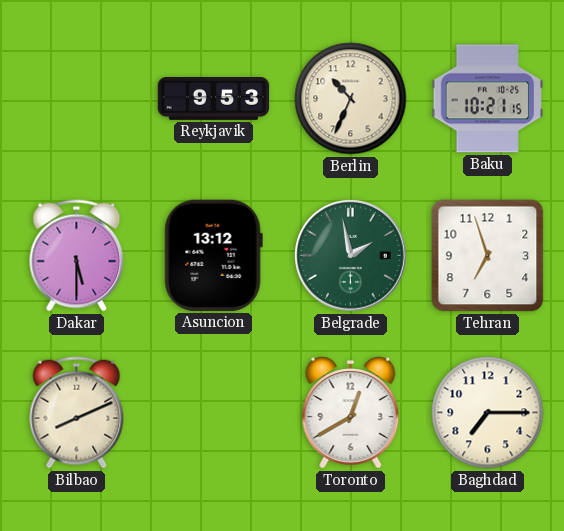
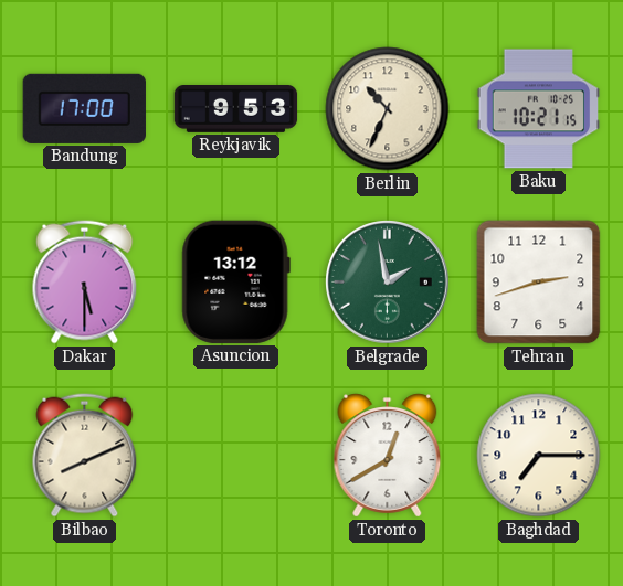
Bandung: none -> 17:00
Tehran: 6:57 -> 2:42
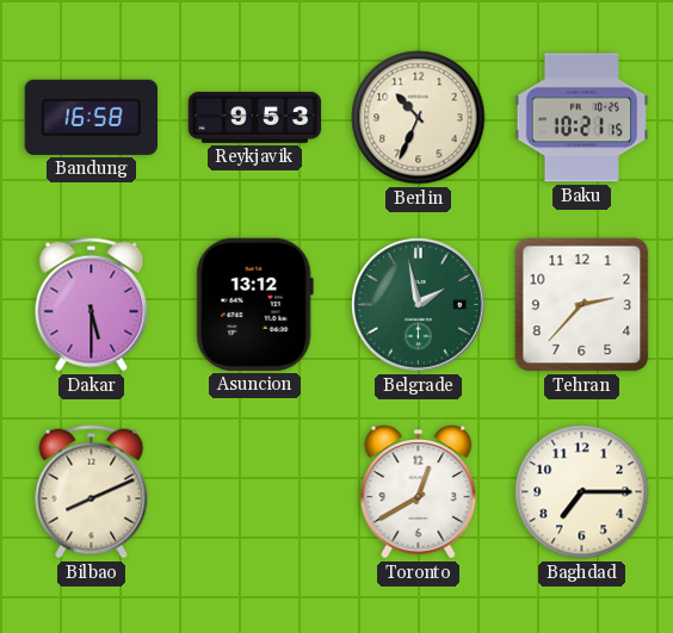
Bandung: 17:00 -> 16:58
Tehran: 2:42 -> 2:37
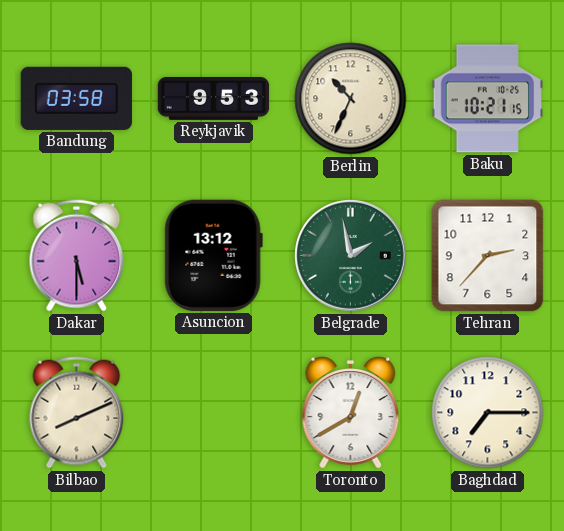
Bandung: 16:58 -> 03:58
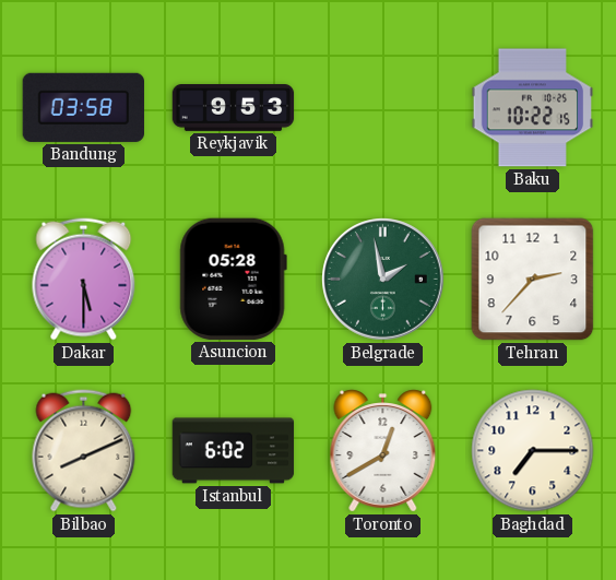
Berlin: 10:34 -> none
Baku: 10:21 -> 10:22
Asuncion: 13:12 -> 05:28
Istanbul: none -> 6:02
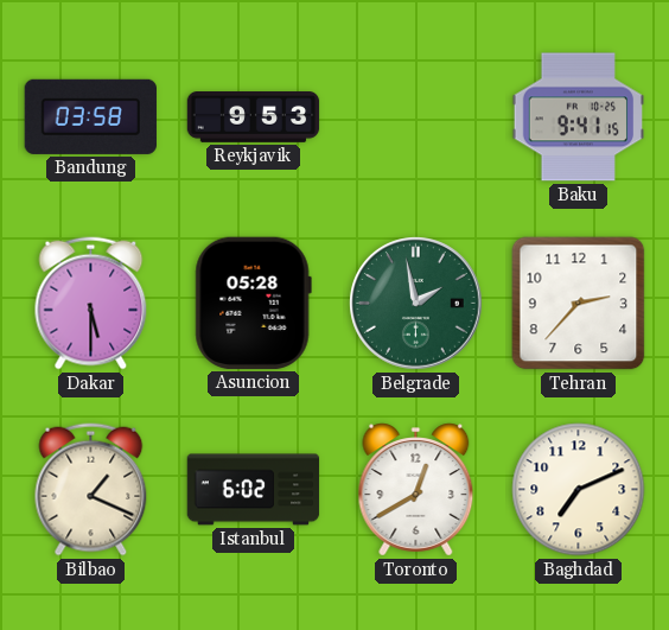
Baku: 10:22 -> 9:41
Bilbao: 8:11 -> 1:19
Baghdad: 7:15 -> 7:11
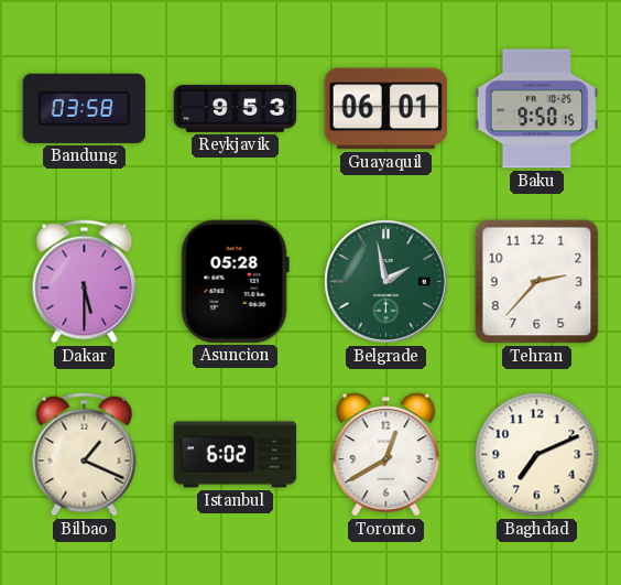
Guayaquil: none -> 06:01
Baku: 9:41 -> 9:50
